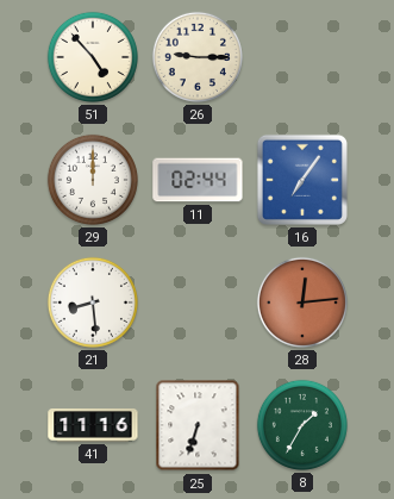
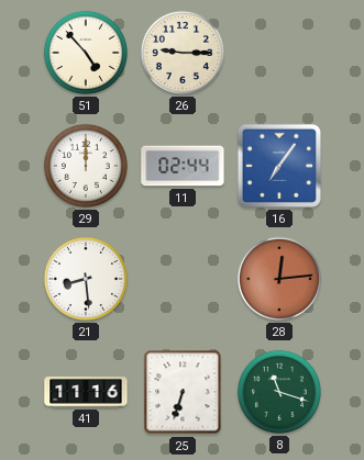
8: 1:35 -> 11:18
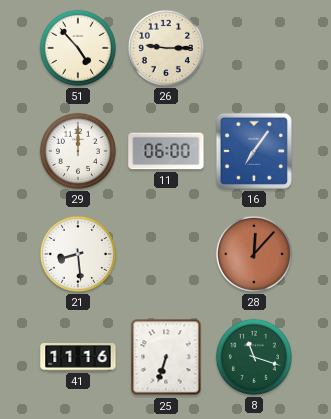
11: 02:44 -> 06:00
28: 12:14 -> 12:07
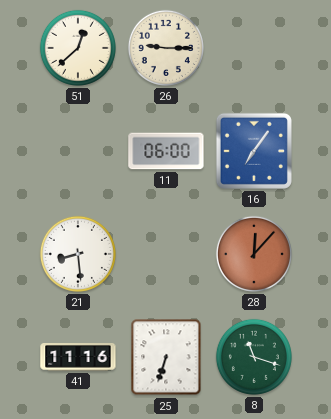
51: 4:53 -> 12:38
29: 12:00 -> none
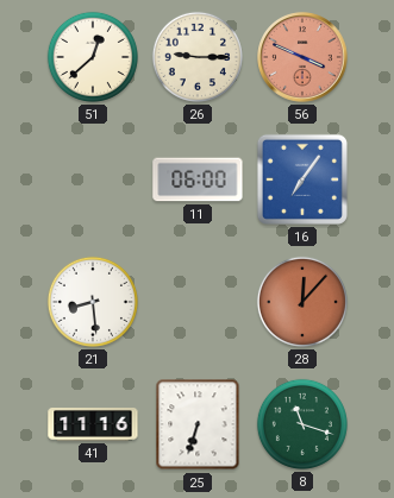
56: none -> 3:49
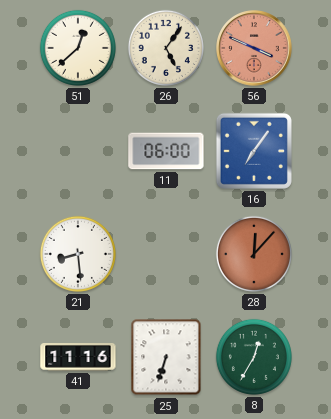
26: 9:15 -> 5:06
8: 11:18 -> 12:35
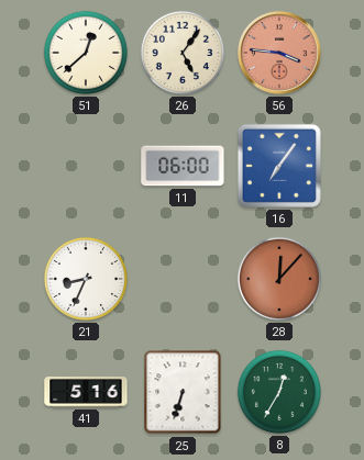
56: 3:49 -> 3:46
21: 8:29 -> 8:34
41: 11:16 -> 5:16
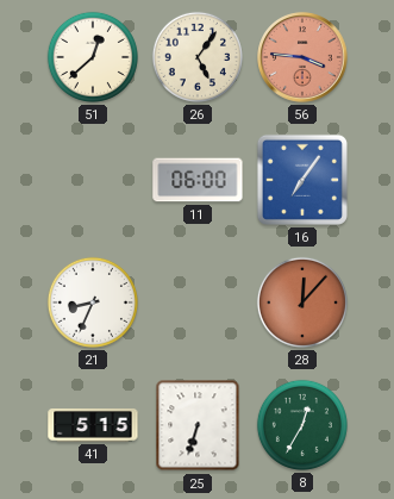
41: 5:16 -> 5:15
